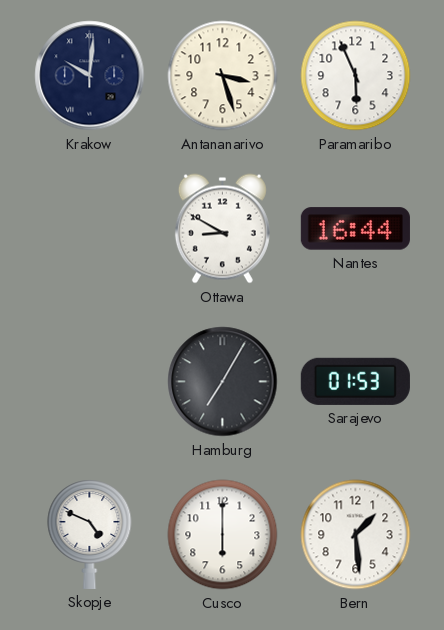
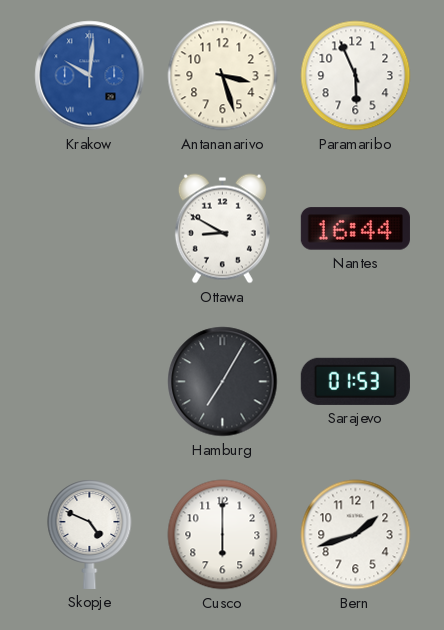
Krakow dial: navy -> blue
Bern: 1:29 -> 1:42
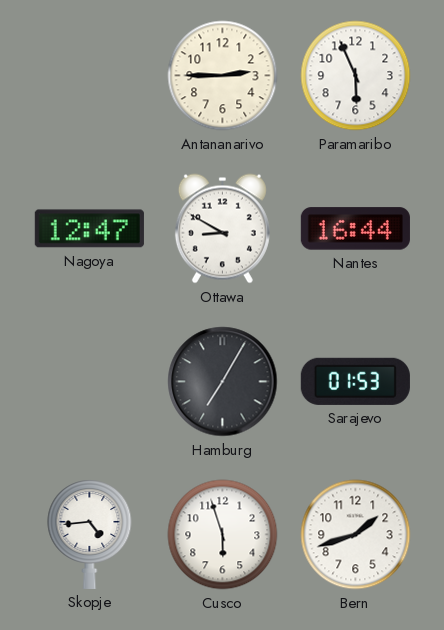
Krakow: 10:01 -> none
Antananarivo: 3:27 -> 2:45
Nagoya: none -> 12:47
Skopje: 4:49 -> 4:44
Cusco: 6:00 -> 5:57
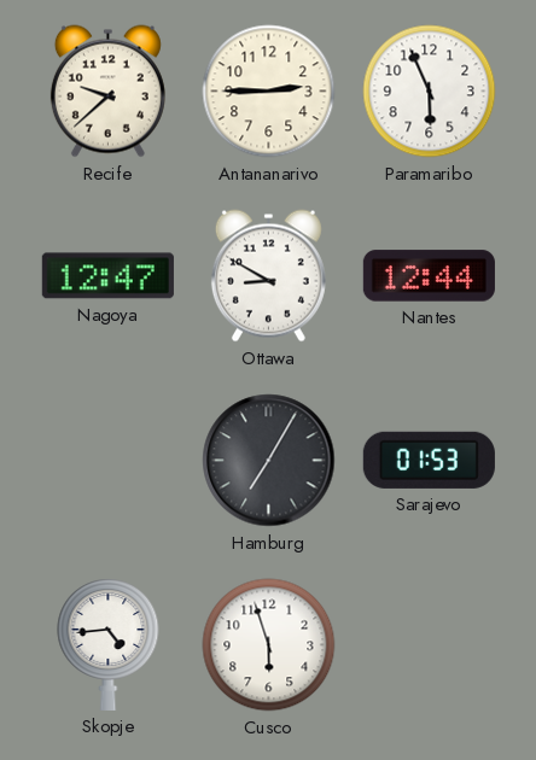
Recife: none -> 9:38
Nantes: 16:44 -> 12:44
Bern: 1:42 -> none
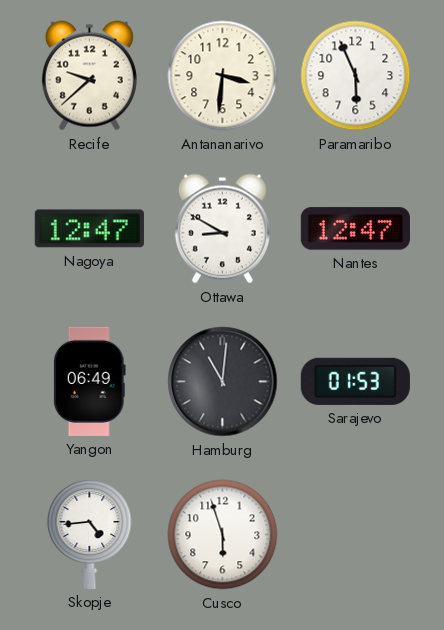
Antananarivo: 2:45 -> 3:31
Nantes: 12:44 -> 12:47
Yangon: none -> 06:49
Hamburg: 7:05 -> 11:01
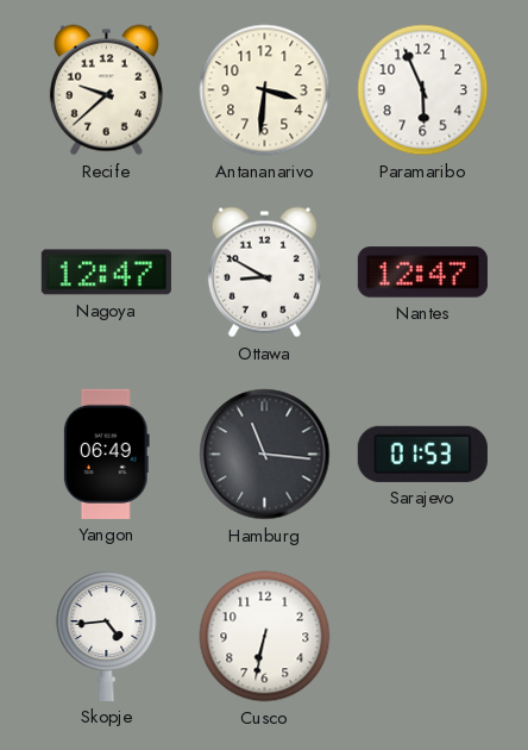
Hamburg: 11:01 -> 11:16
Cusco: 5:57 -> 6:32
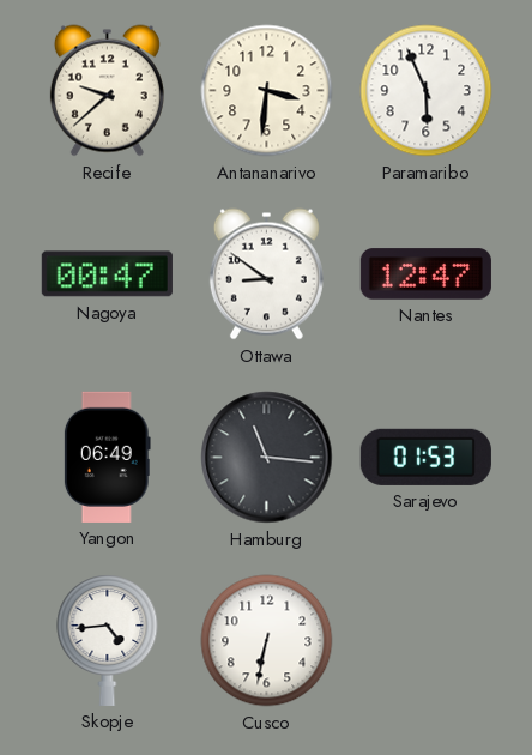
Nagoya: 12:47 -> 00:47
Ottawa: 8:50 -> 8:51
